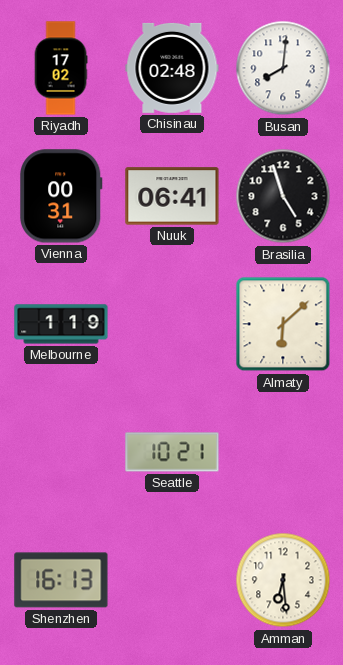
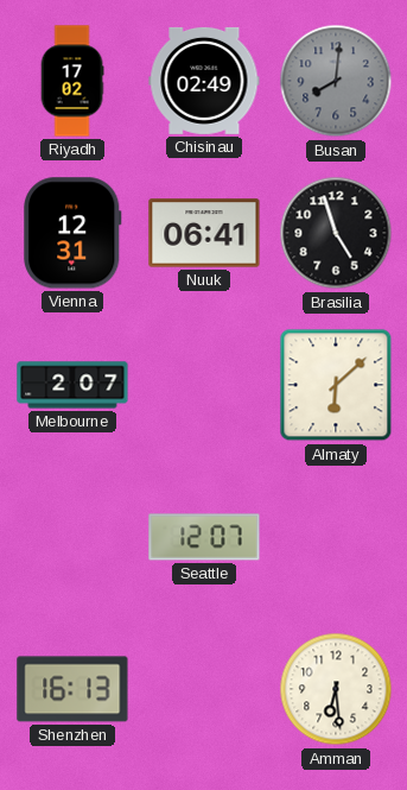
Chisinau: 02:48 -> 02:49
Busan dial: white -> grey
Vienna: 00:31 -> 12:31
Melbourne: 1:19 -> 2:07
Seattle: 10:21 -> 12:07
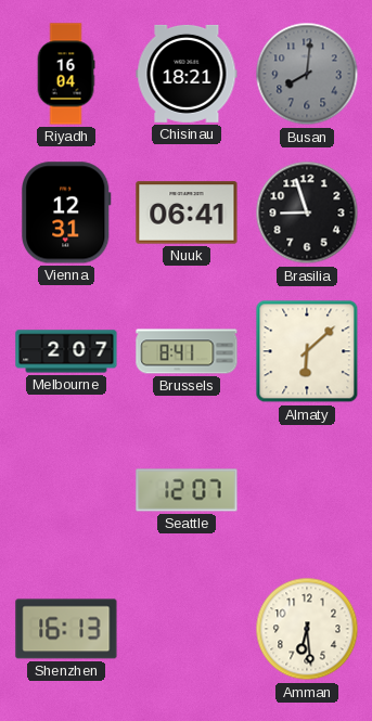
Riyadh: 17:02 -> 16:04
Chisinau: 02:49 -> 18:21
Brasilia: 4:57 -> 8:57
Brussels: none -> 8:41
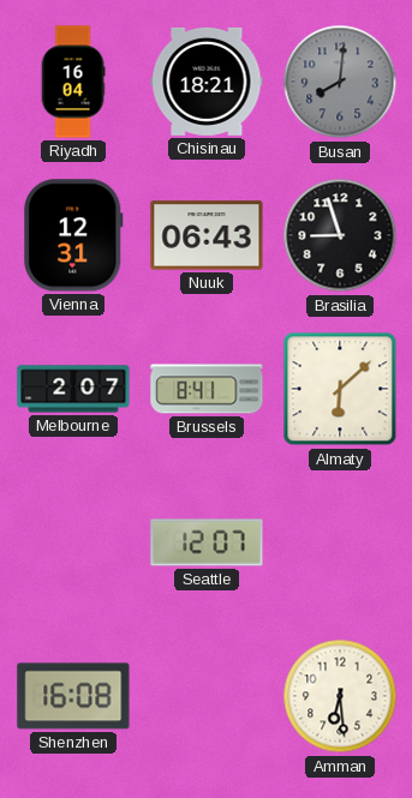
Nuuk: 06:41 -> 06:43
Shenzhen: 16:13 -> 16:08
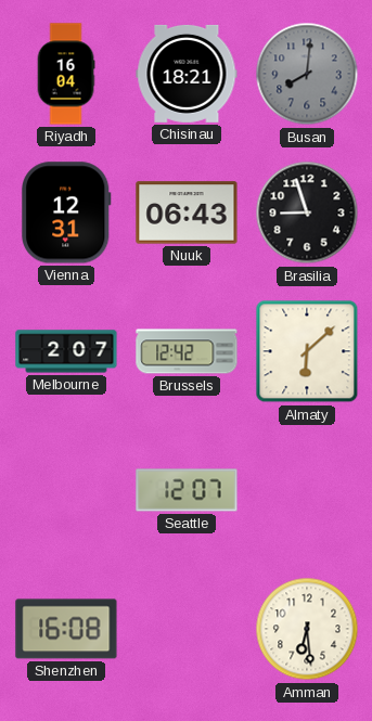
Brussels: 8:41 -> 12:42
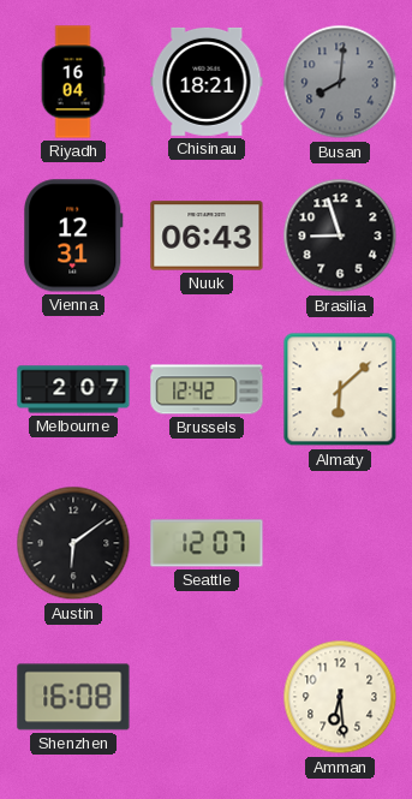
Austin: none -> 6:09
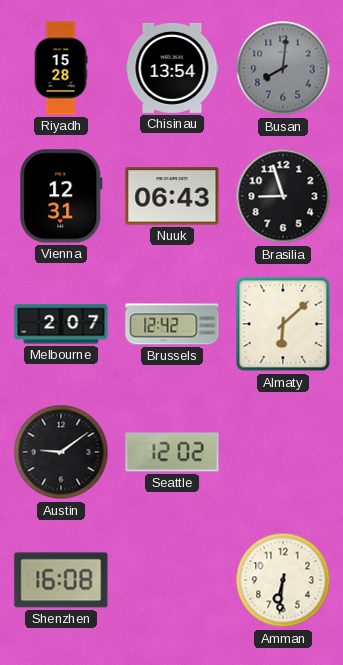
Riyadh: 16:04 -> 15:28
Chisinau: 18:21 -> 13:54
Austin: 6:09 -> 9:09
Seattle: 12:07 -> 12:02
Amman: 6:29 -> 6:31
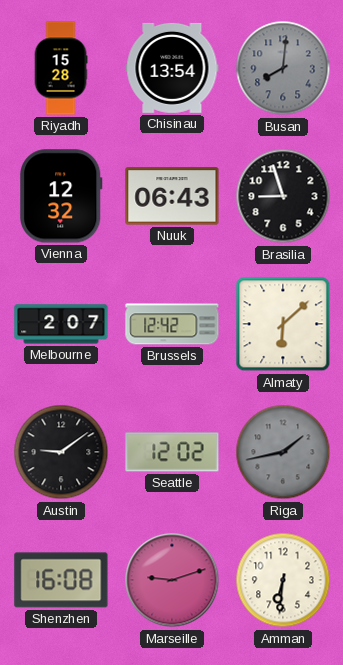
Vienna: 12:31 -> 12:32
Riga: none -> 1:43
Marseille: none -> 9:12
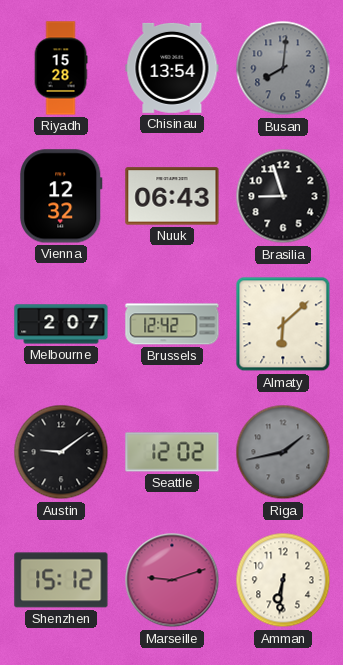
Shenzhen: 16:08 -> 15:12
